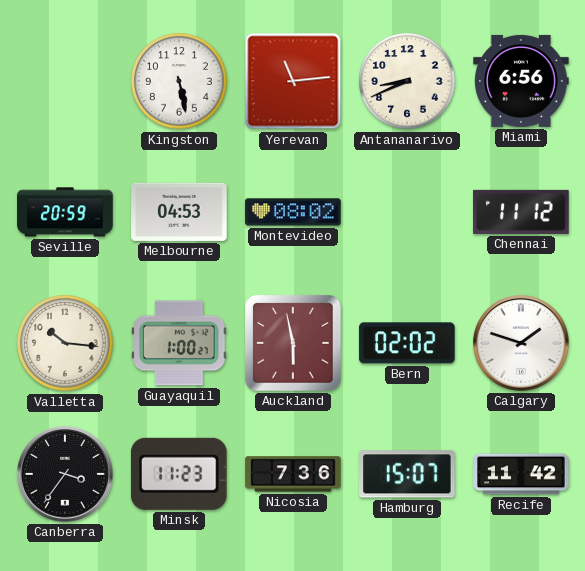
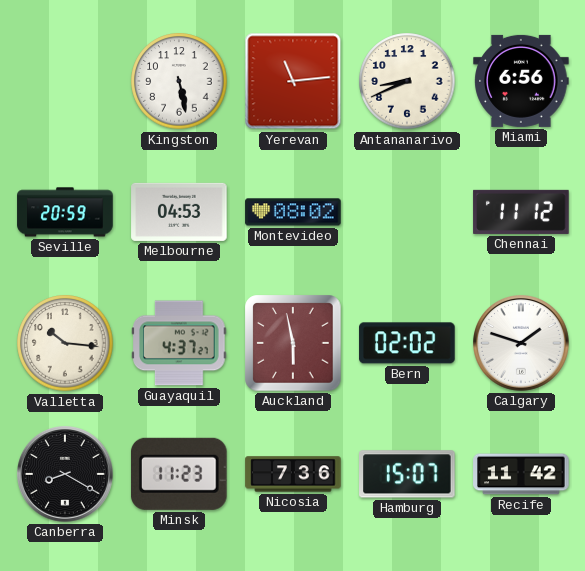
Guayaquil: 1:00 -> 4:37
Canberra: 3:36 -> 8:20
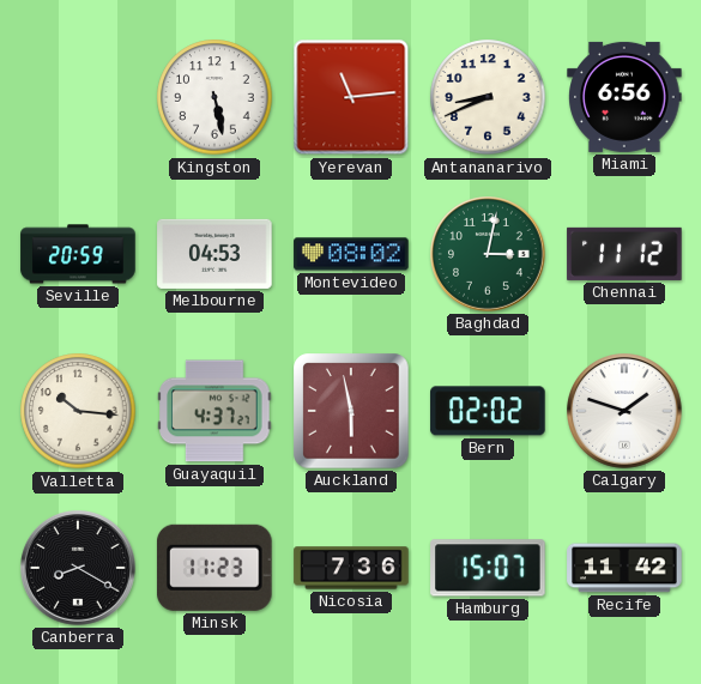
Baghdad: none -> 3:02
